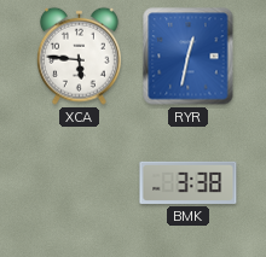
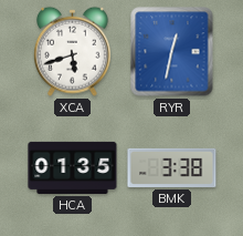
XCA: 5:46 -> 5:42
HCA: none -> 01:35
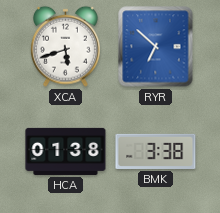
RYR: 12:32 -> 6:52
HCA: 01:35 -> 01:38
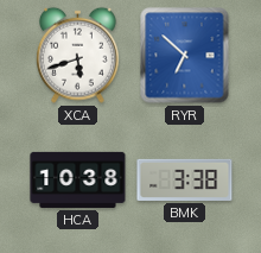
HCA: 01:38 -> 10:38
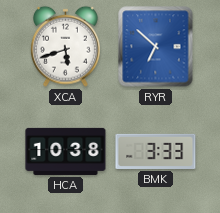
BMK: 3:38 -> 3:33
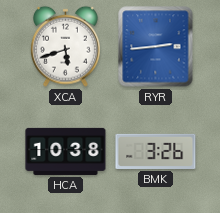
RYR: 6:52 -> 2:44
BMK: 3:33 -> 3:26
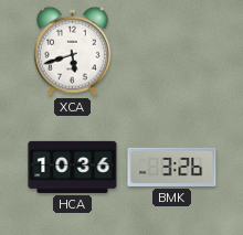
RYR: 2:44 -> none
HCA: 10:38 -> 10:36
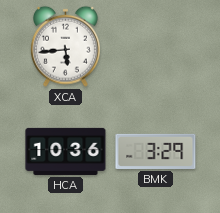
XCA: 5:42 -> 5:44
BMK: 3:26 -> 3:29
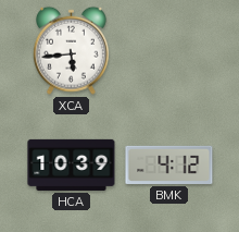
HCA: 10:36 -> 10:39
BMK: 3:29 -> 4:12
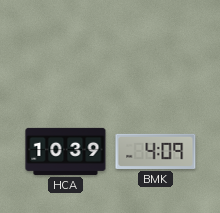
XCA: 5:44 -> none
BMK: 4:12 -> 4:09
